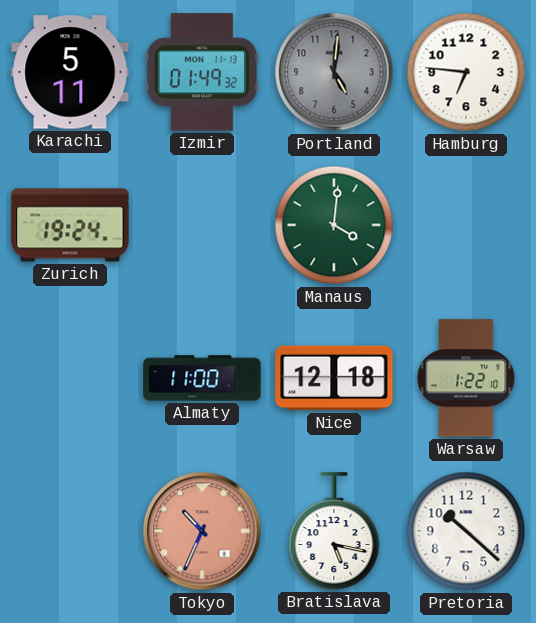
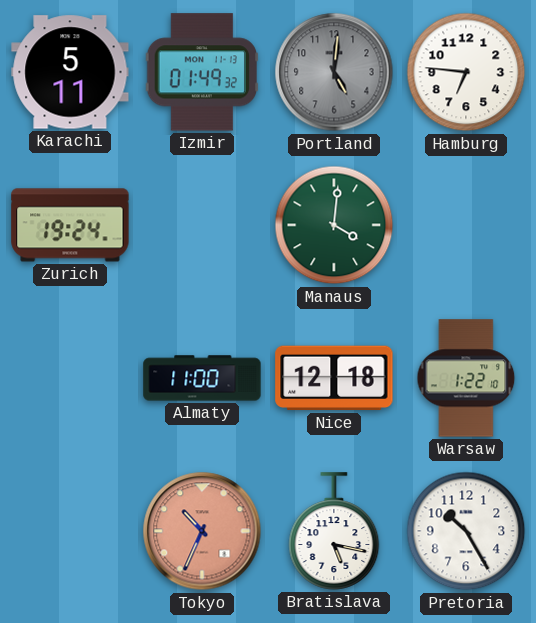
Pretoria: 10:22 -> 10:25
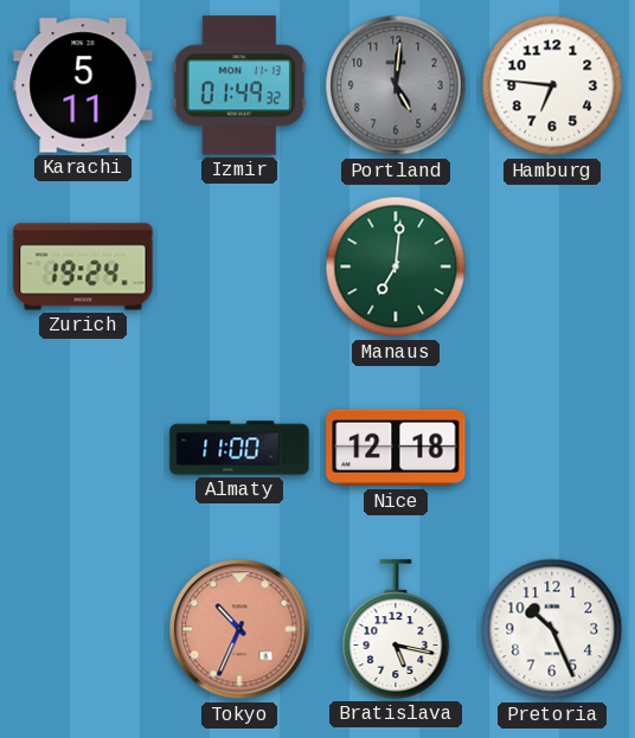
Manaus: 4:01 -> 7:01
Warsaw: 1:22 -> none
Pretoria: 10:25 -> 10:26
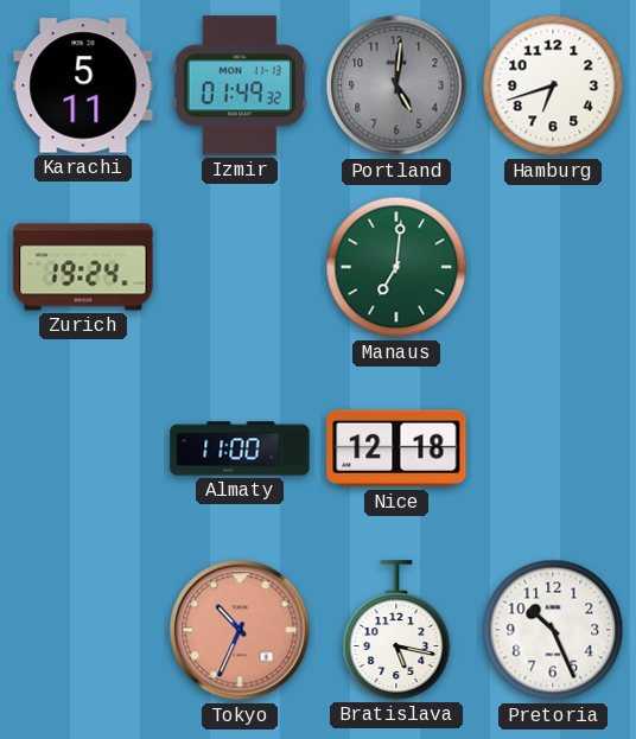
Hamburg: 6:46 -> 6:42
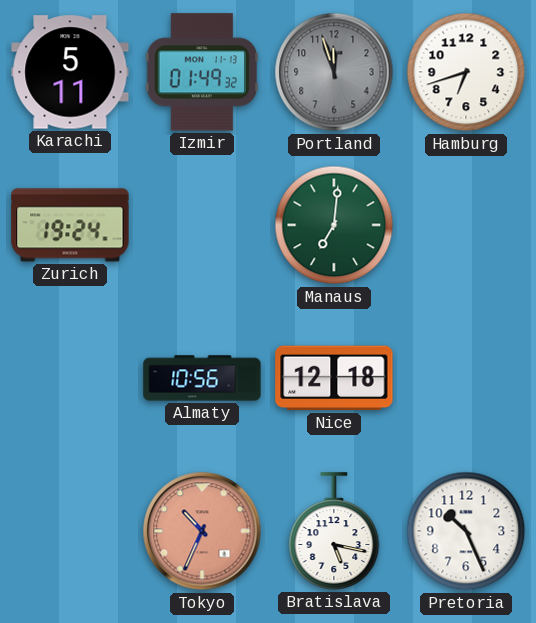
Portland: 5:01 -> 11:57
Almaty: 11:00 -> 10:56
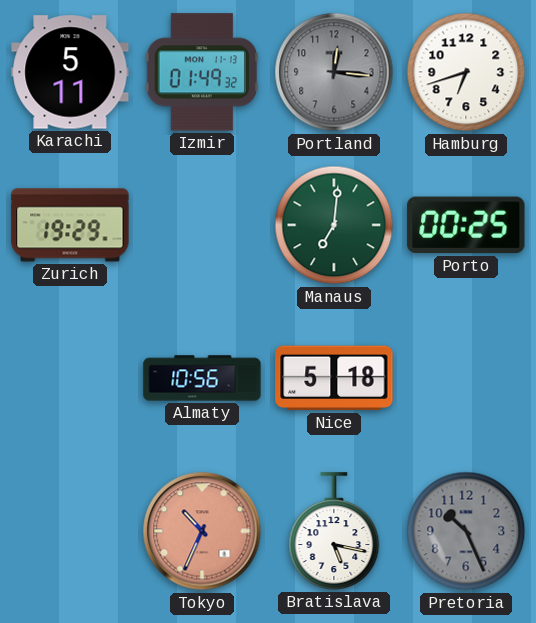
Portland: 11:57 -> 12:16
Zurich: 19:24 -> 19:29
Porto: none -> 00:25
Nice: 12:18 -> 5:18
Pretoria dial: white -> grey
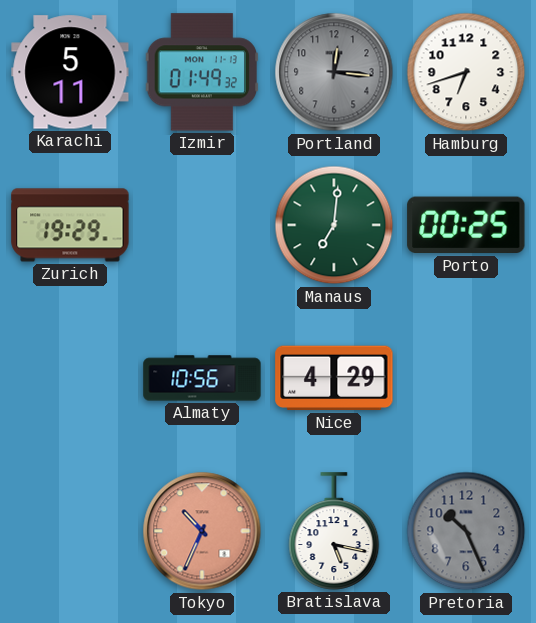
Nice: 5:18 -> 4:29
